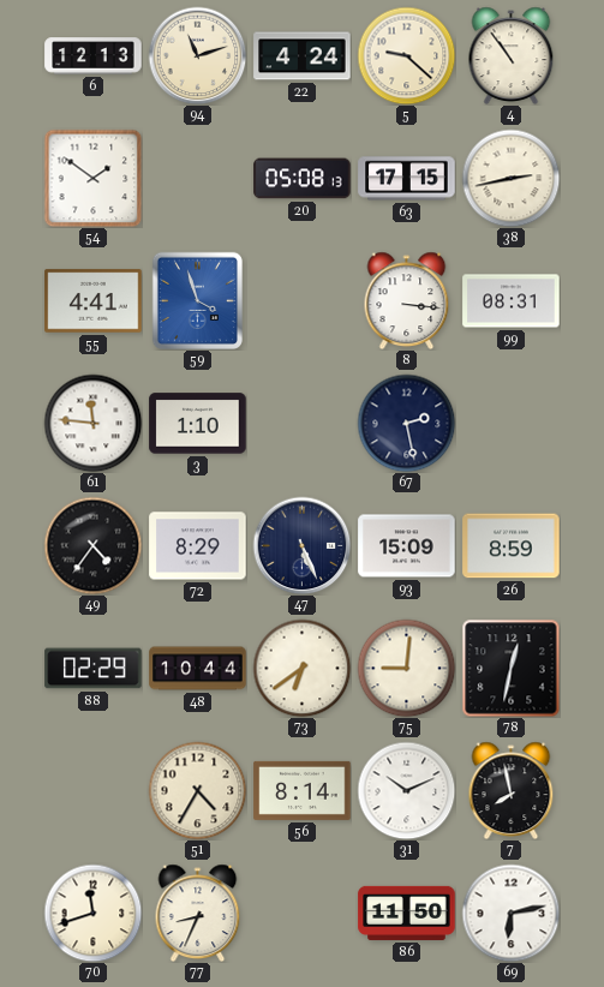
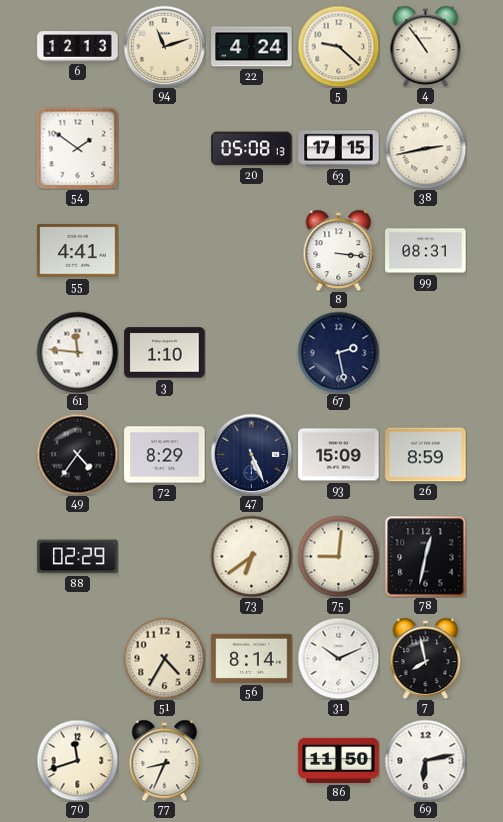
59: 3:57 -> none
48: 10:44 -> none
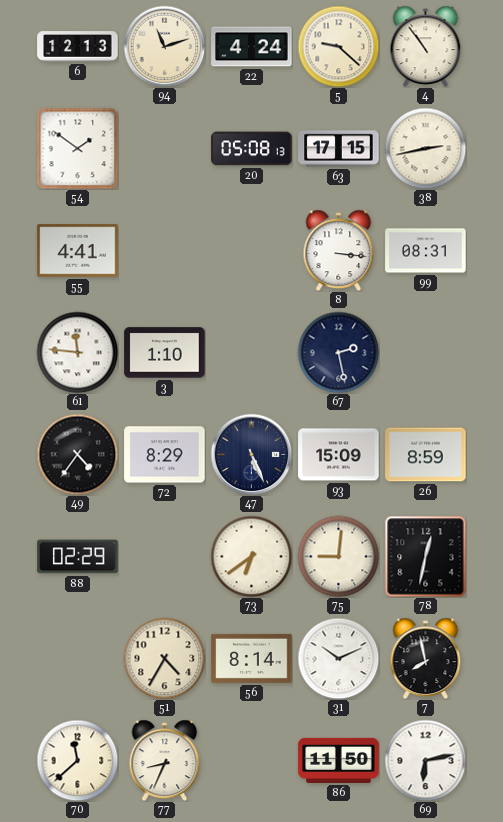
70: 11:42 -> 11:38
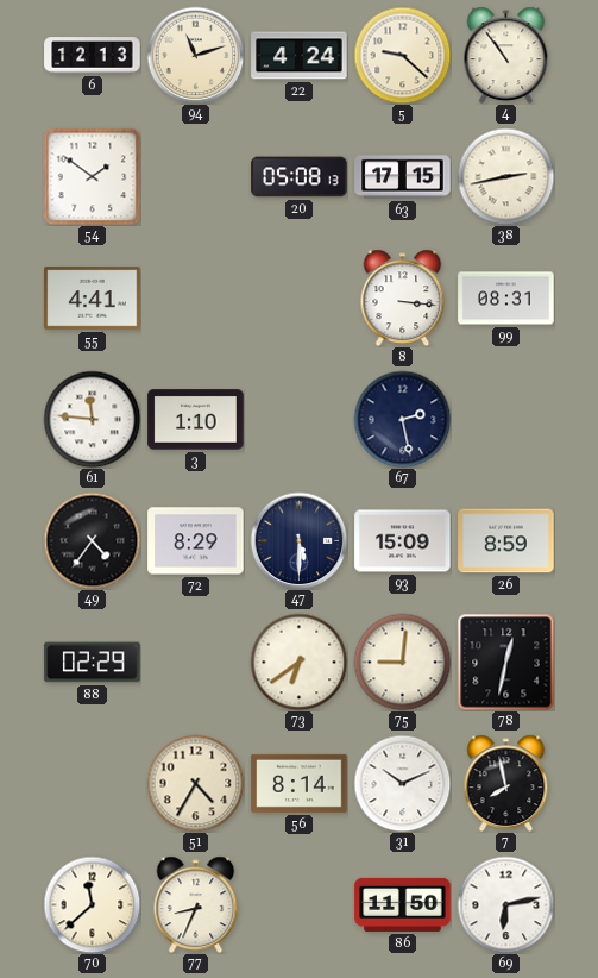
47: 5:26 -> 5:30
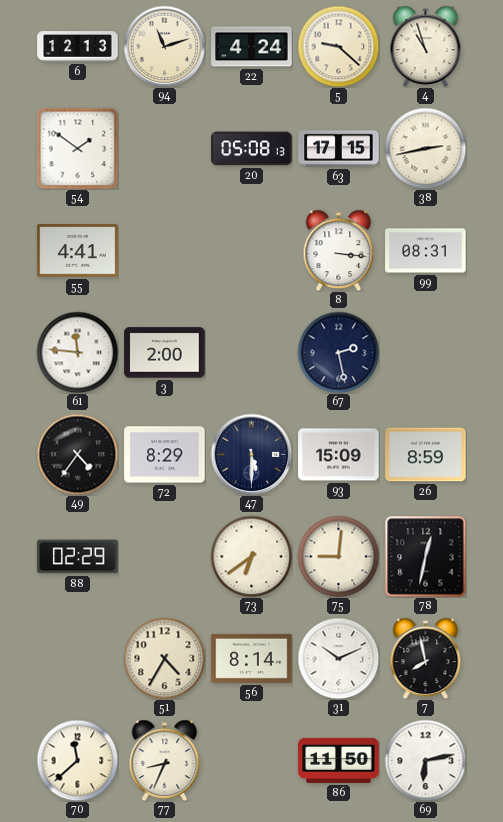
4: 10:54 -> 10:57
3: 1:10 -> 2:00
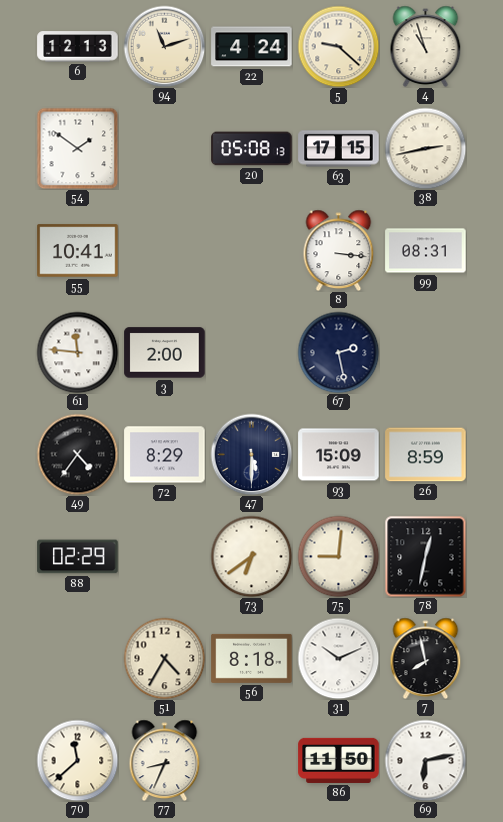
55: 4:41 -> 10:41
56: 8:14 -> 8:18
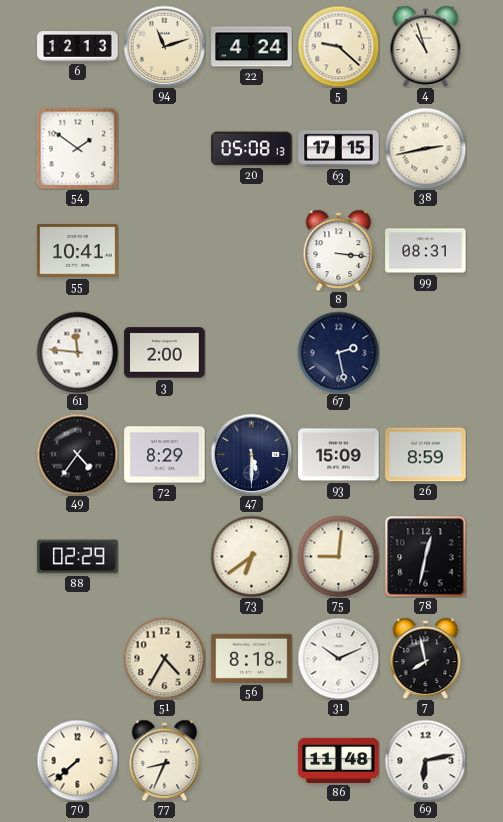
70: 11:38 -> 7:38
86: 11:50 -> 11:48
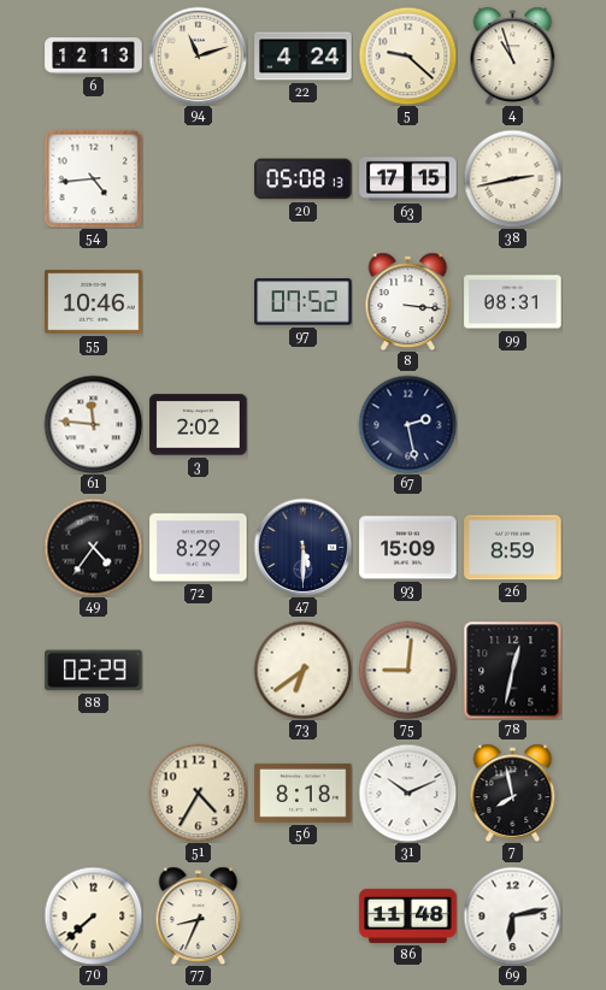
54: 1:51 -> 4:44
55: 10:41 -> 10:46
97: none -> 07:52
3: 2:00 -> 2:02
